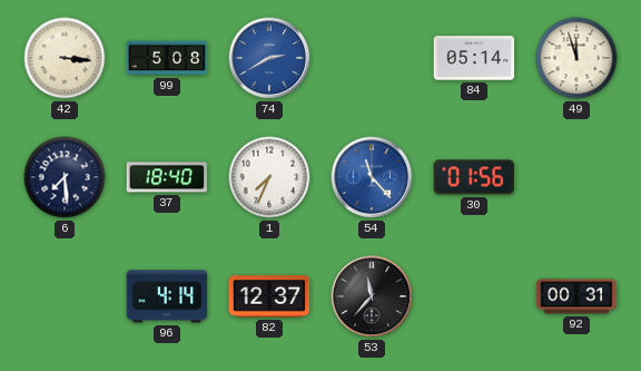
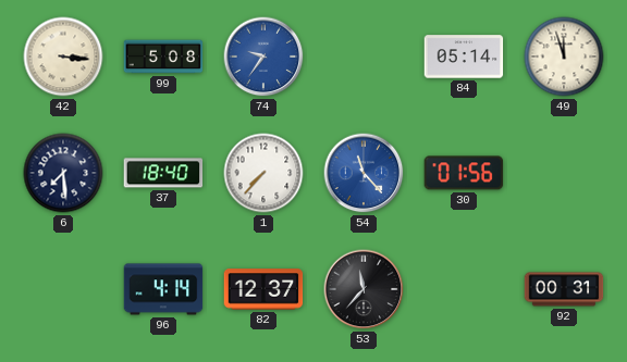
74: 2:40 -> 9:36
1: 7:34 -> 7:37
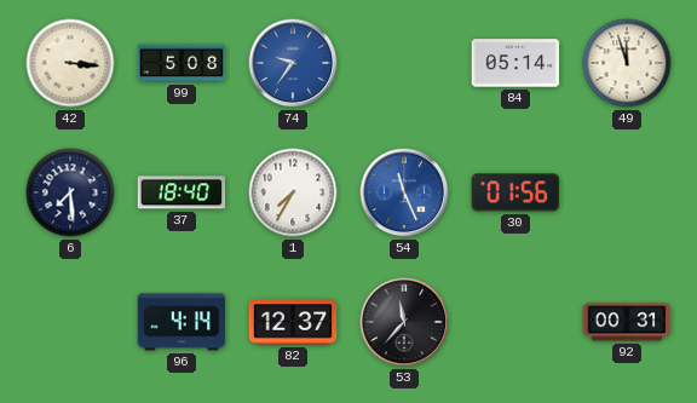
1: 7:37 -> 7:35
54: 11:23 -> 11:26
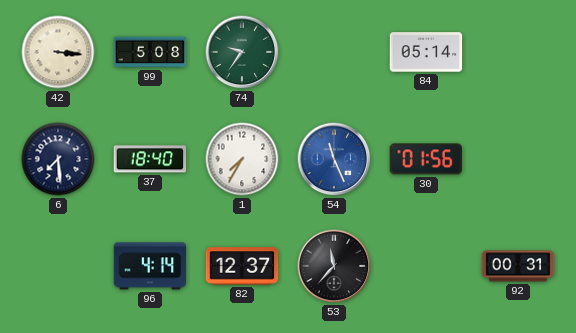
74 dial: blue -> green
49: 11:57 -> none
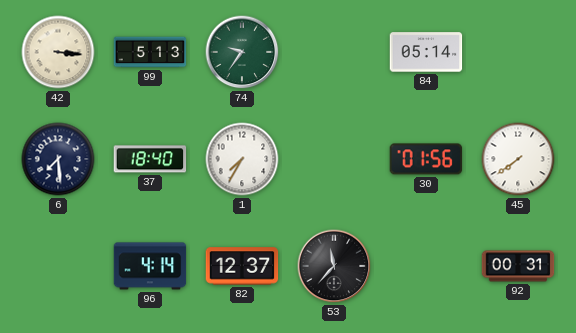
99: 5:08 -> 5:13
54: 11:26 -> none
45: none -> 7:39
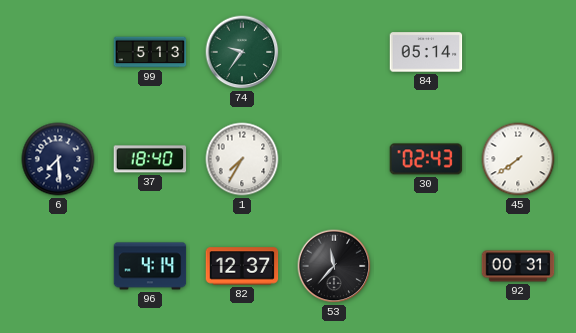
42: 3:16 -> none
30: 01:56 -> 02:43
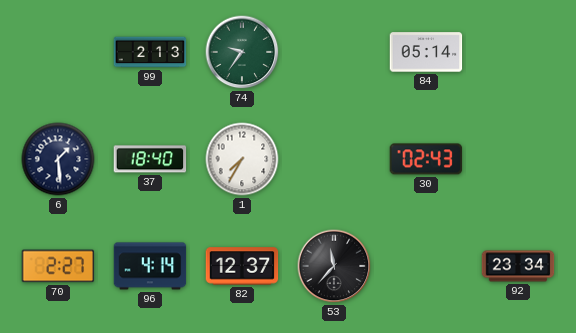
99: 5:13 -> 2:13
6: 7:29 -> 1:29
45: 7:39 -> none
70: none -> 2:27
92: 00:31 -> 23:34
